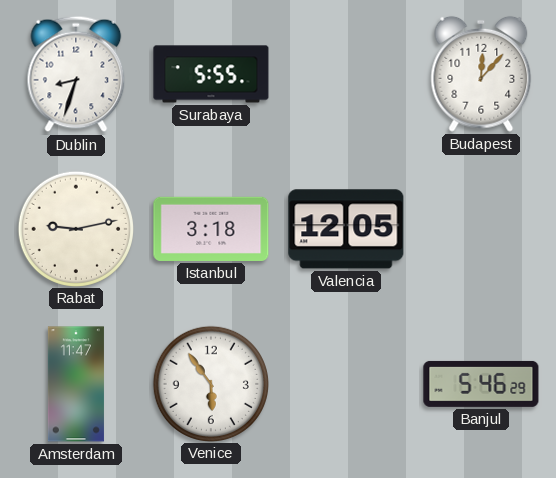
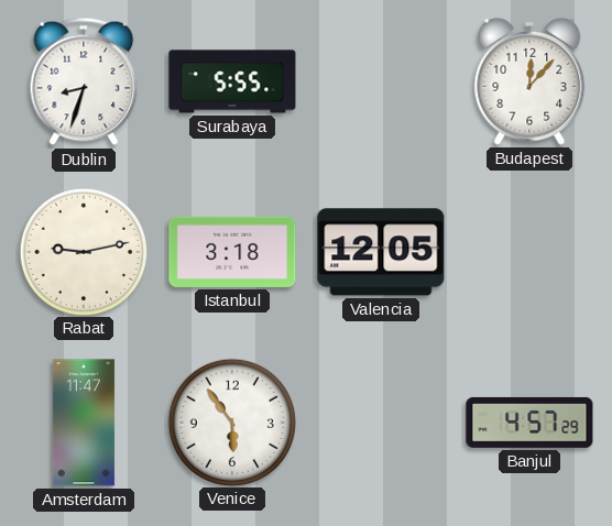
Banjul: 5:46 -> 4:57
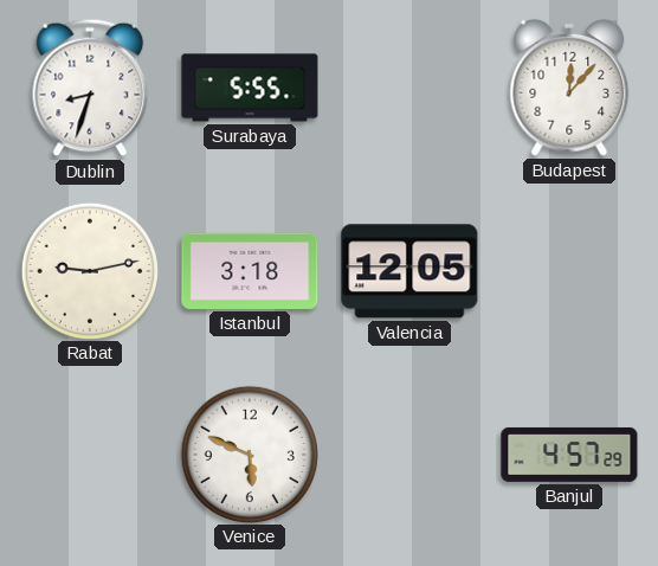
Amsterdam: 11:47 -> none
Venice: 5:54 -> 5:49
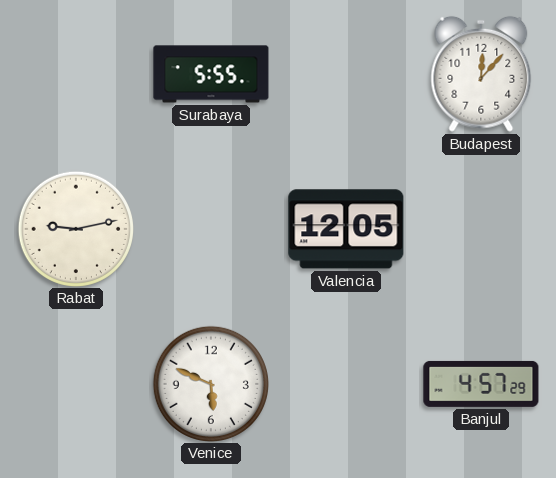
Dublin: 8:33 -> none
Istanbul: 3:18 -> none
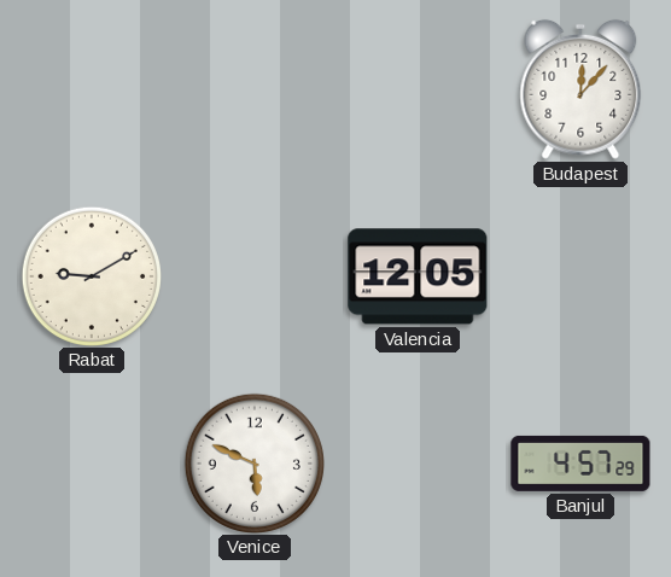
Surabaya: 5:55 -> none
Rabat: 9:13 -> 9:10
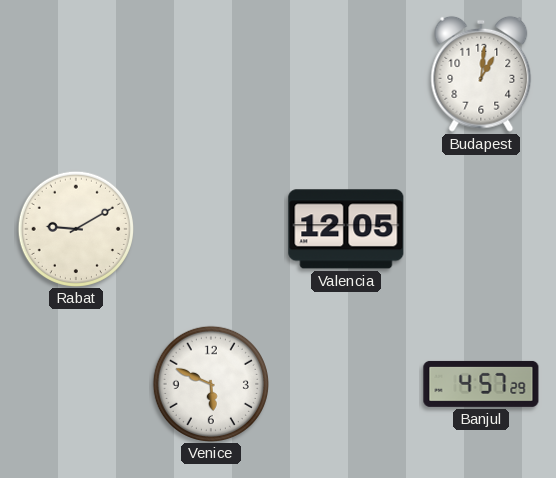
Budapest: 12:07 -> 1:01
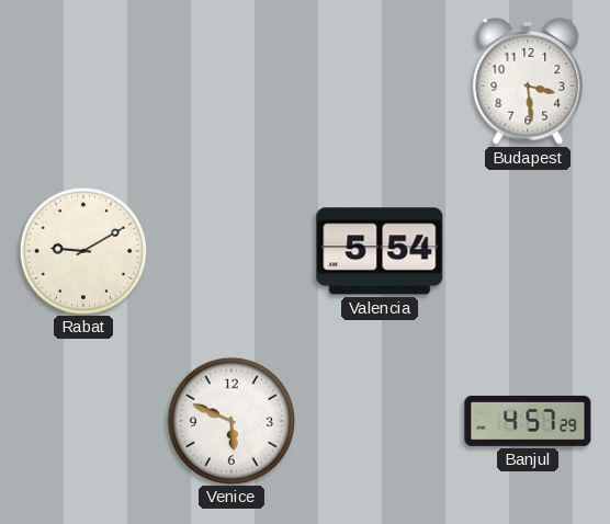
Budapest: 1:01 -> 3:29
Valencia: 12:05 -> 5:54
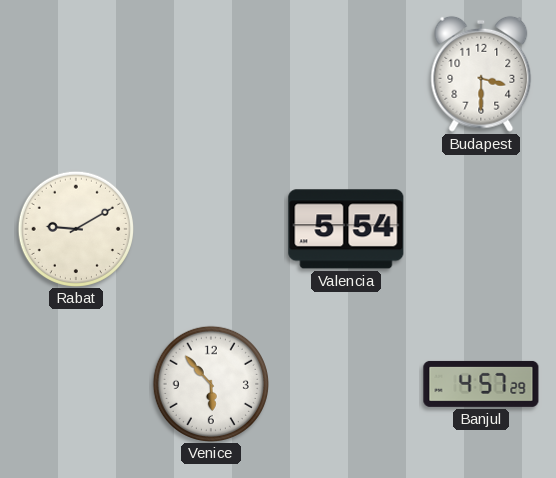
Budapest: 3:29 -> 3:30
Venice: 5:49 -> 5:53
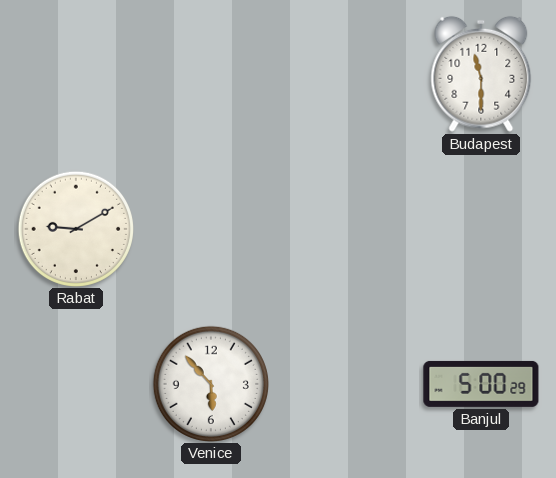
Budapest: 3:30 -> 11:30
Valencia: 5:54 -> none
Banjul: 4:57 -> 5:00
